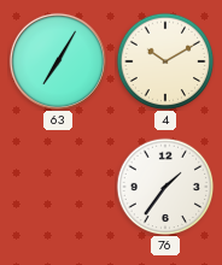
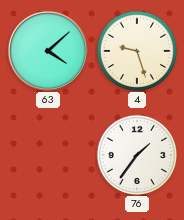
63: 7:05 -> 4:08
4: 10:10 -> 9:27
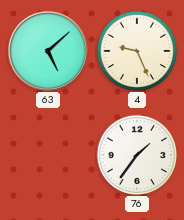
63: 4:08 -> 5:08
4: 9:27 -> 9:26
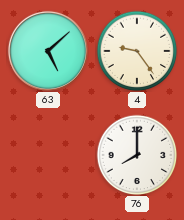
4: 9:26 -> 9:24
76: 1:36 -> 8:00
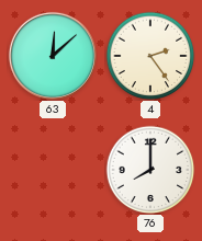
63: 5:08 -> 12:08
4: 9:24 -> 2:24
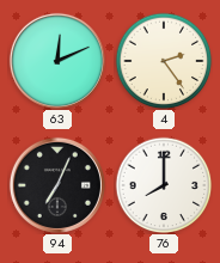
63: 12:08 -> 12:11
94: none -> 7:04
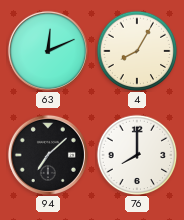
4: 2:24 -> 8:05
94: 7:04 -> 7:08
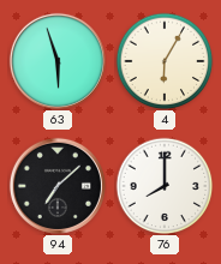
63: 12:11 -> 5:57
4: 8:05 -> 6:05
